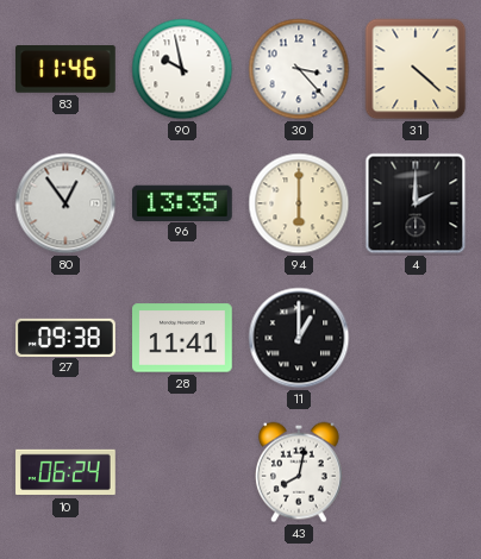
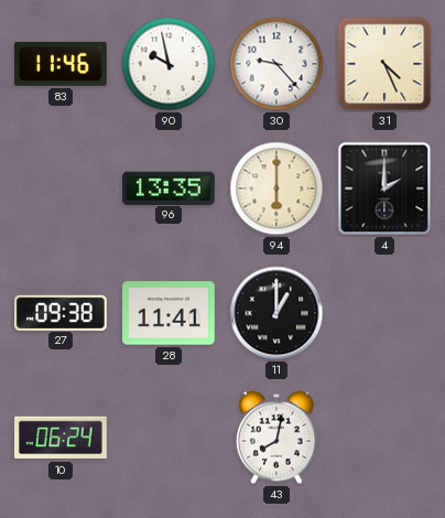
30: 3:23 -> 9:23
31: 4:22 -> 4:26
80: 12:54 -> none
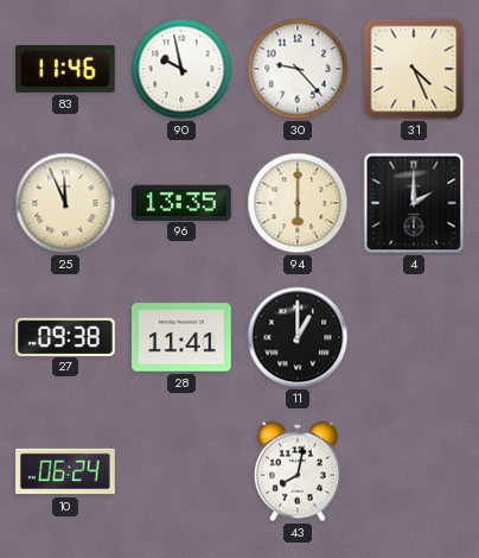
25: none -> 11:56
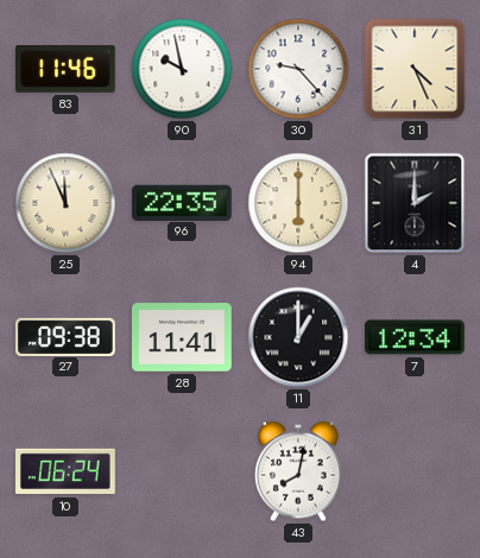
96: 13:35 -> 22:35
7: none -> 12:34
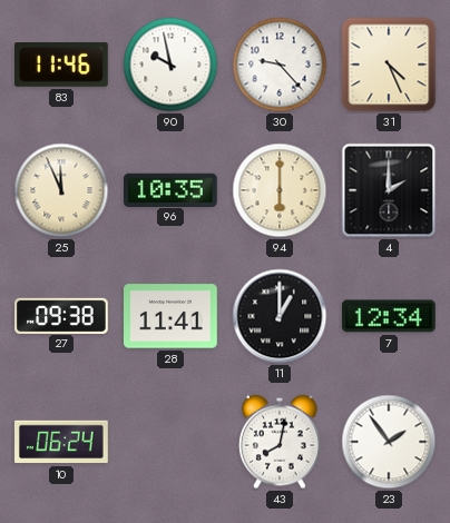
96: 22:35 -> 10:35
23: none -> 1:54
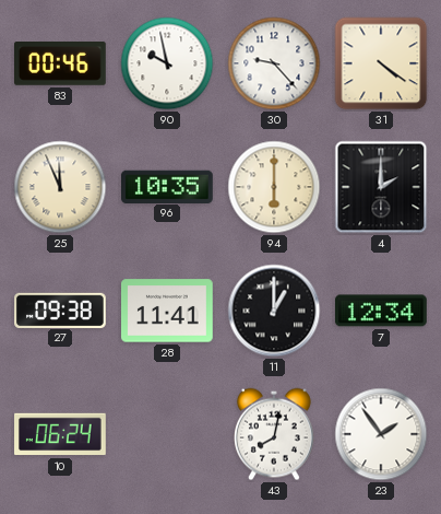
83: 11:46 -> 00:46
31: 4:26 -> 4:21
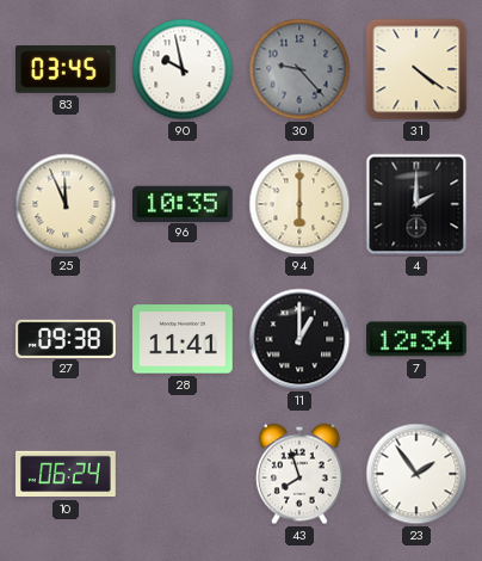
83: 00:46 -> 03:45
30 dial: white -> grey
43: 8:02 -> 7:57
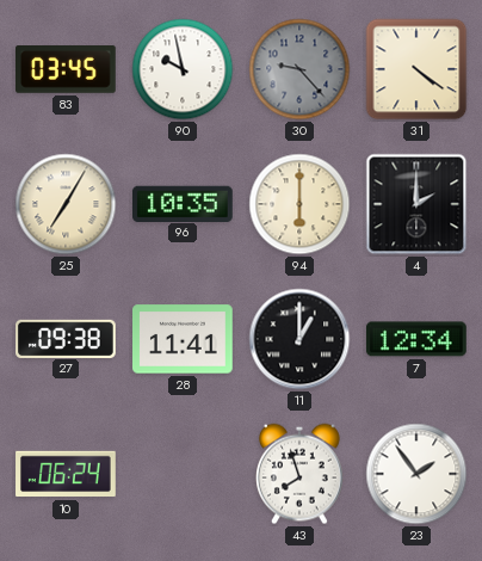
25: 11:56 -> 7:05
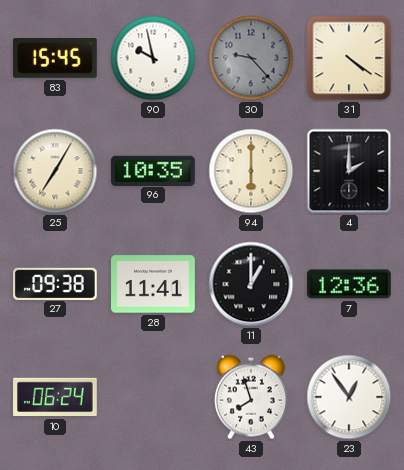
83: 03:45 -> 15:45
7: 12:34 -> 12:36
23: 1:54 -> 12:54
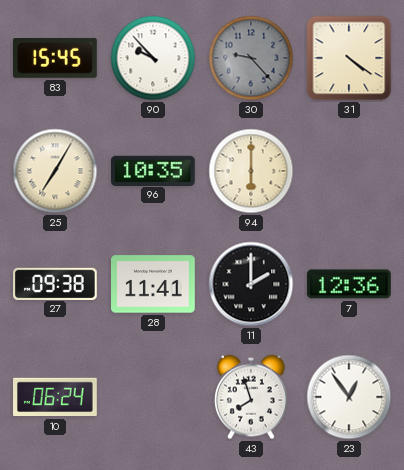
90: 9:58 -> 9:53
4: 2:00 -> none
11: 1:00 -> 2:00
